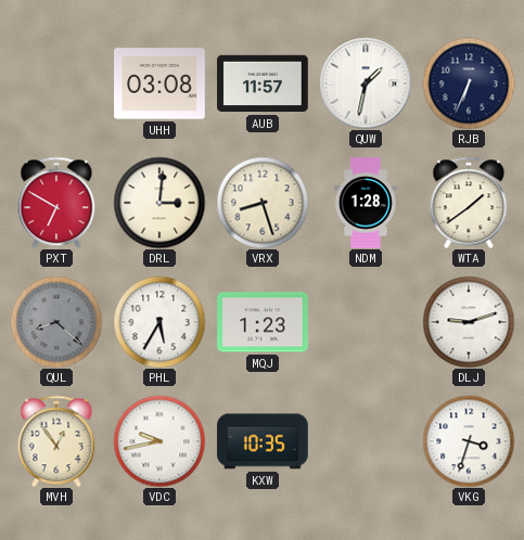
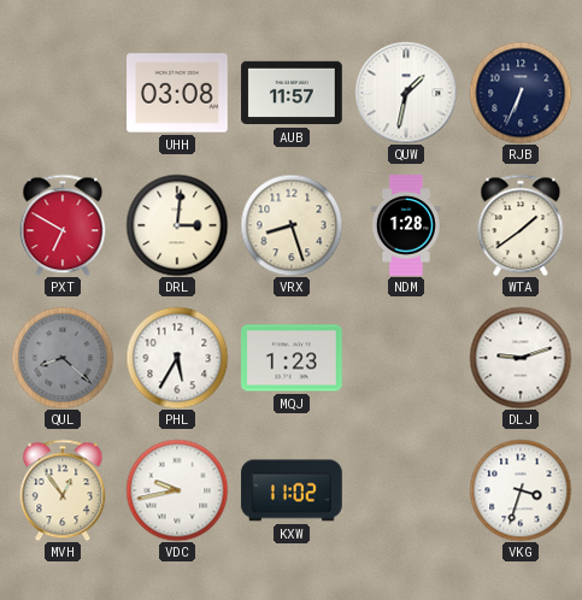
KXW: 10:35 -> 11:02
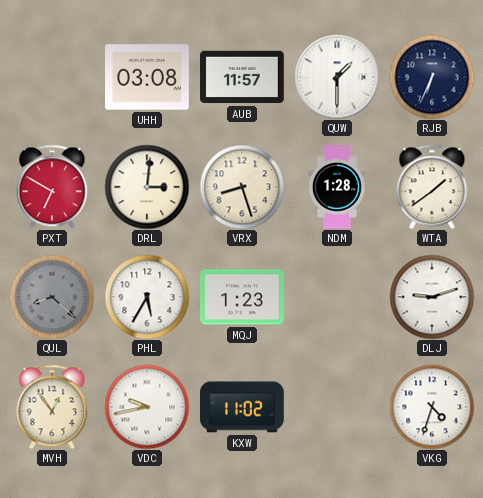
QUW: 1:32 -> 1:30
VKG: 3:33 -> 4:33
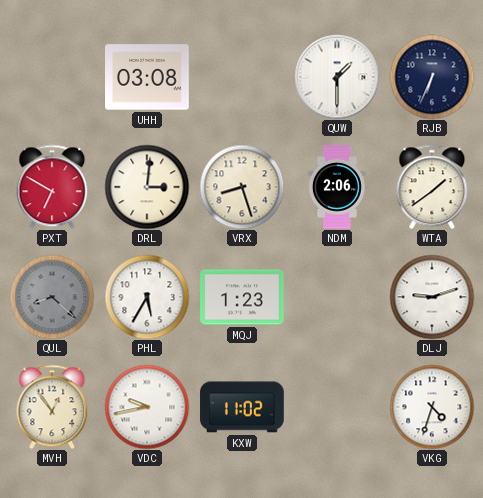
AUB: 11:57 -> none
NDM: 1:28 -> 2:06
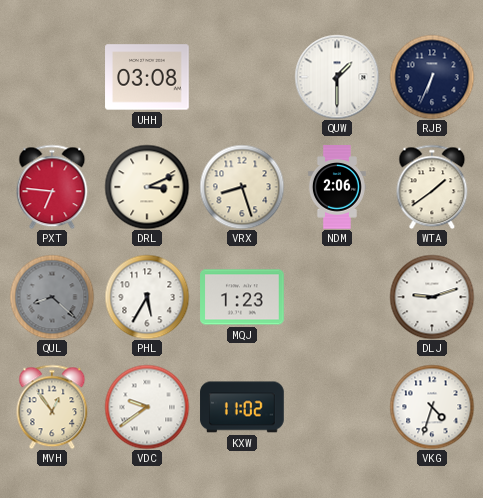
PXT: 6:50 -> 6:46
DRL: 3:01 -> 3:11
VDC: 9:43 -> 9:39
